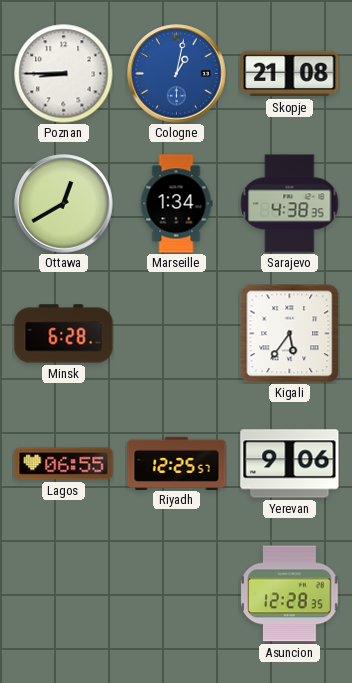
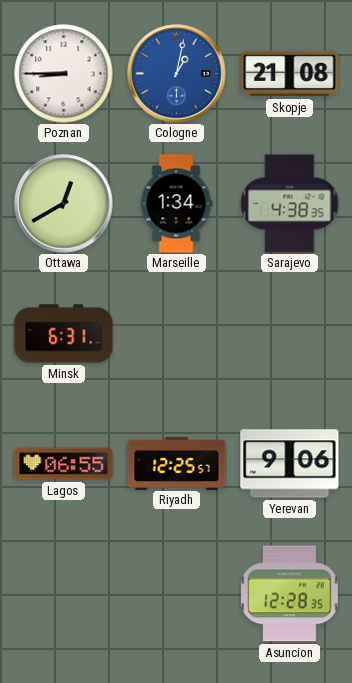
Minsk: 6:28 -> 6:31
Kigali: 5:36 -> none
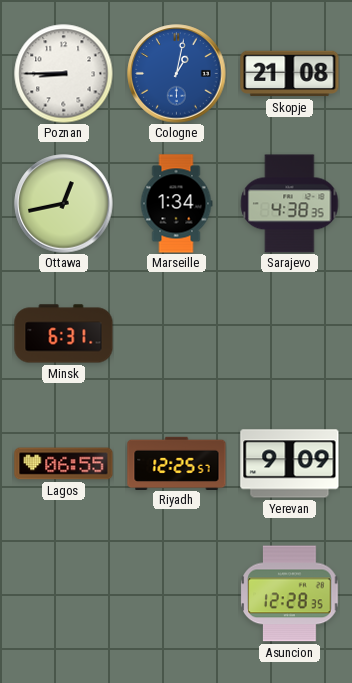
Ottawa: 12:40 -> 12:43
Yerevan: 9:06 -> 9:09
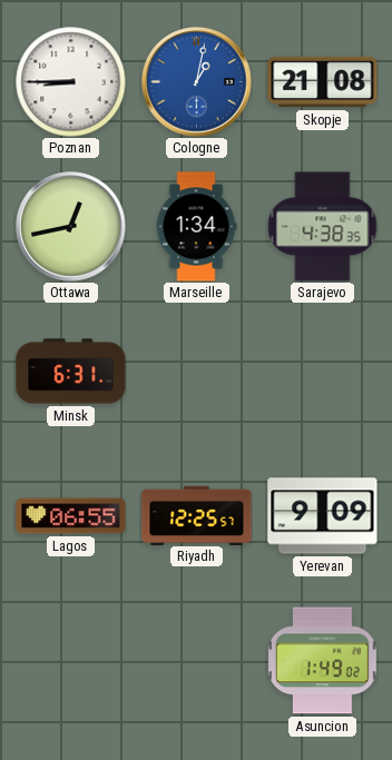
Asuncion: 12:28 -> 1:49
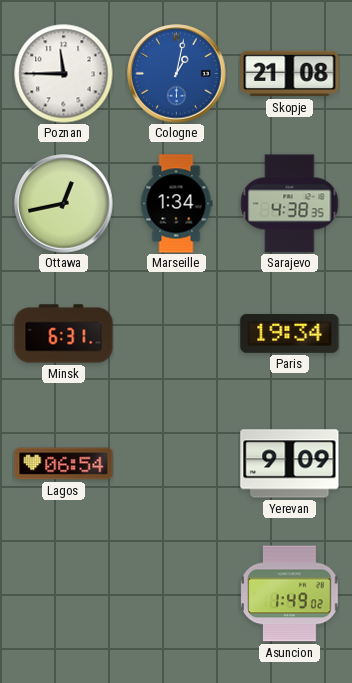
Poznan: 8:45 -> 11:45
Paris: none -> 19:34
Lagos: 06:55 -> 06:54
Riyadh: 12:25 -> none
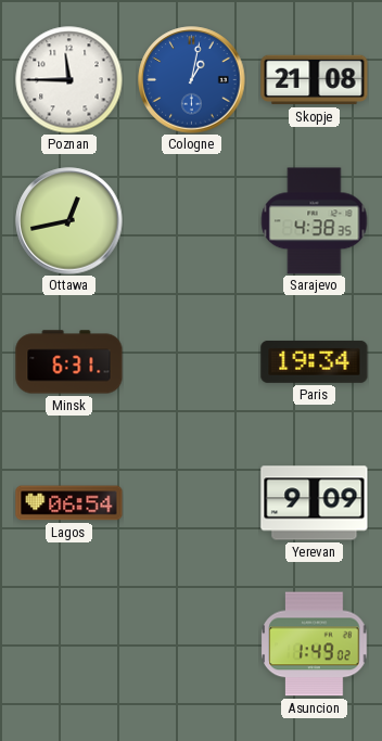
Marseille: 1:34 -> none
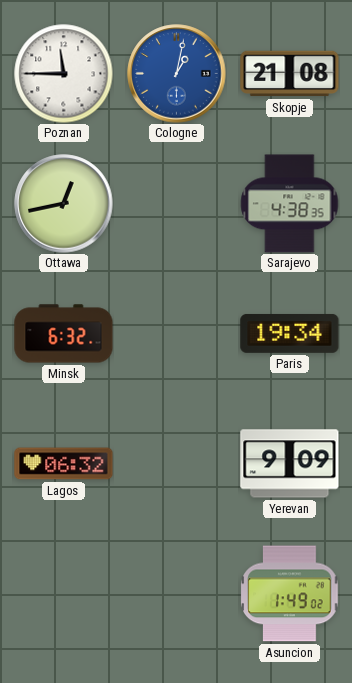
Minsk: 6:31 -> 6:32
Lagos: 06:54 -> 06:32
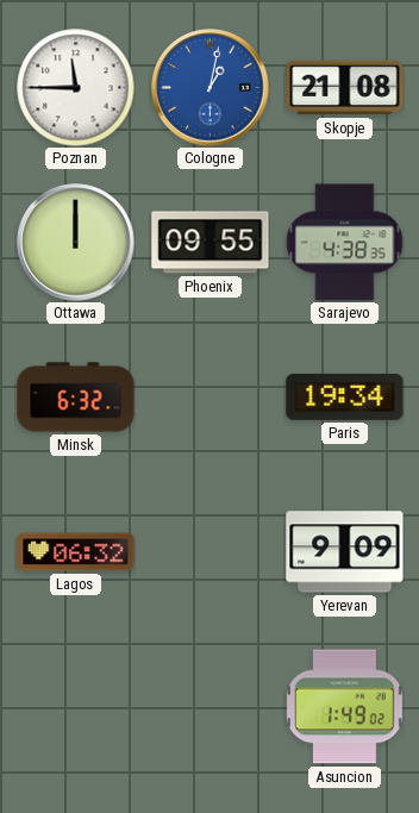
Ottawa: 12:43 -> 12:00
Phoenix: none -> 09:55
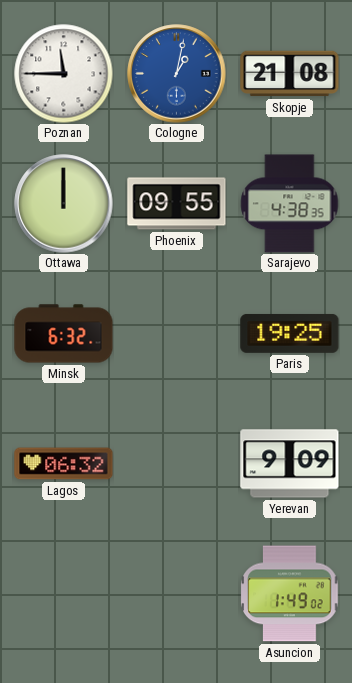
Paris: 19:34 -> 19:25
